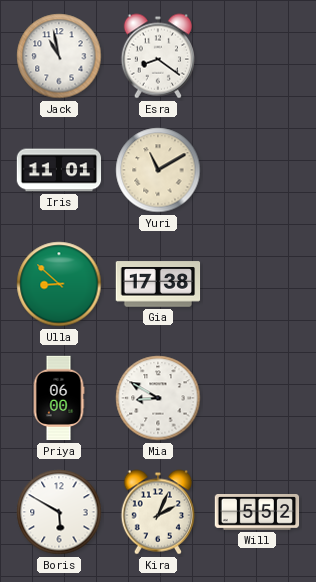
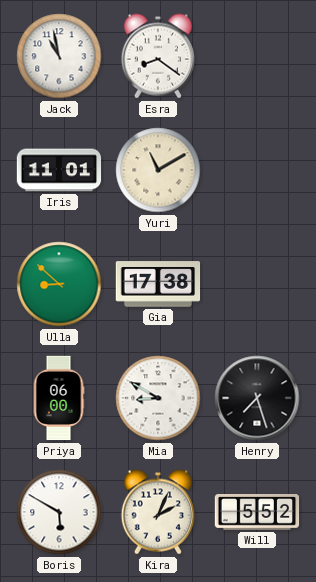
Henry: none -> 7:27
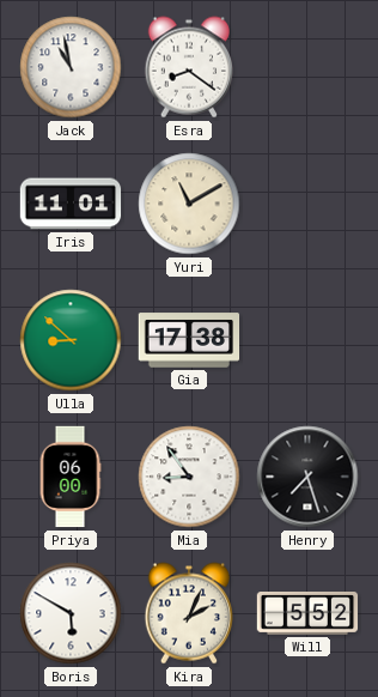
Mia: 8:50 -> 8:54
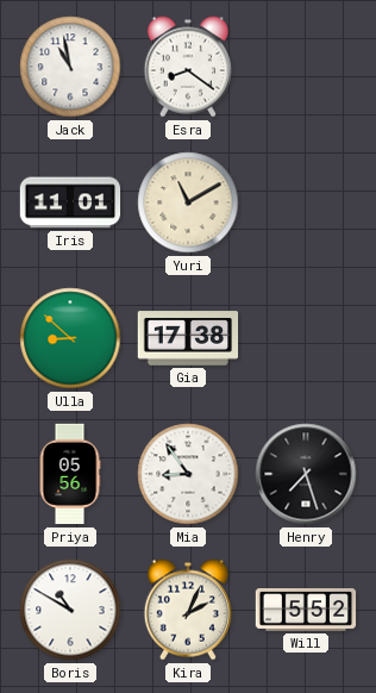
Priya: 06:00 -> 05:56
Boris: 5:50 -> 10:50
